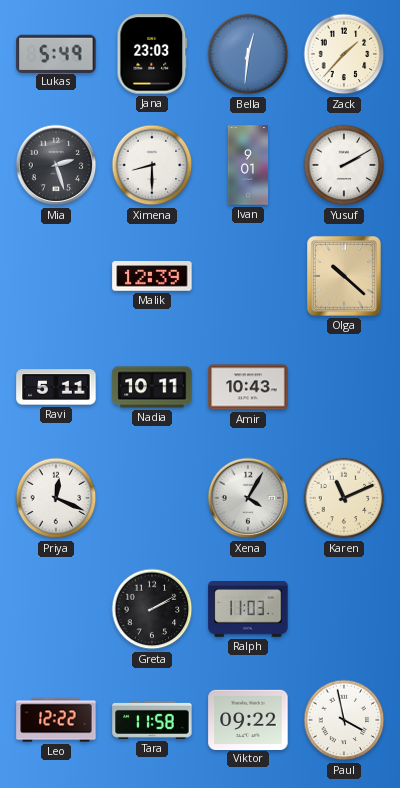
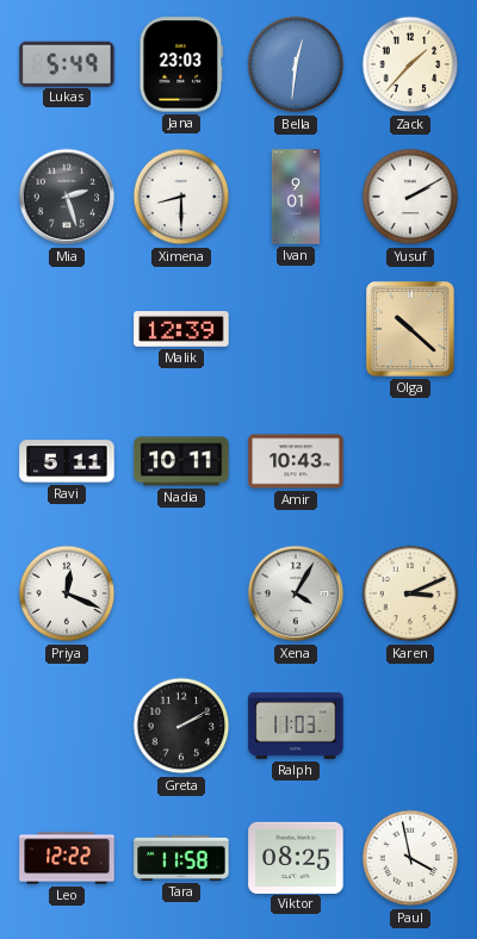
Karen: 11:11 -> 3:11
Viktor: 09:22 -> 08:25
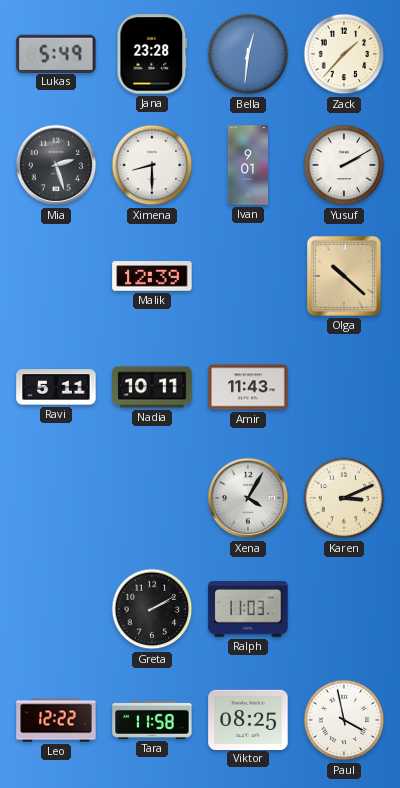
Jana: 23:03 -> 23:28
Amir: 10:43 -> 11:43
Priya: 12:19 -> none
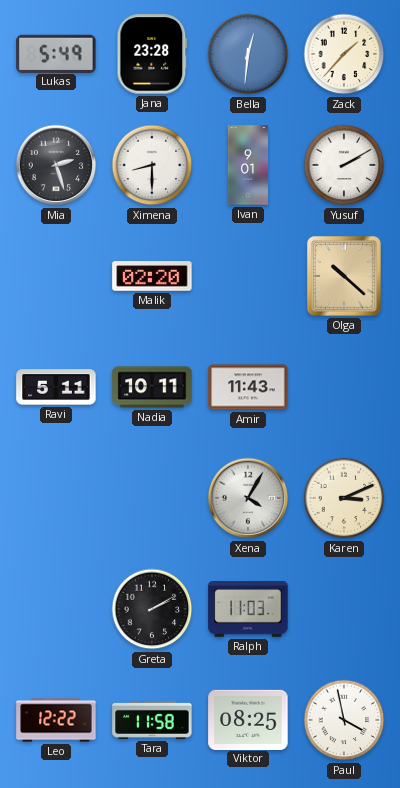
Malik: 12:39 -> 02:20
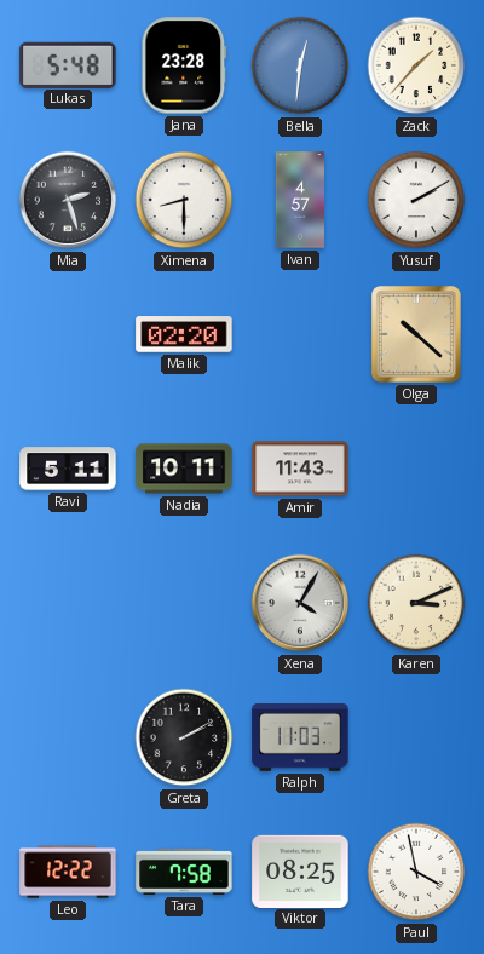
Lukas: 5:49 -> 5:48
Ivan: 9:01 -> 4:57
Tara: 11:58 -> 7:58
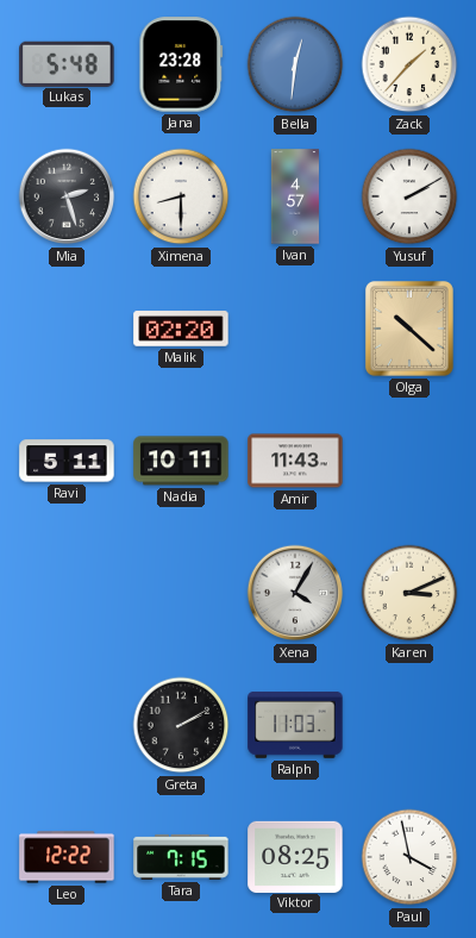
Tara: 7:58 -> 7:15
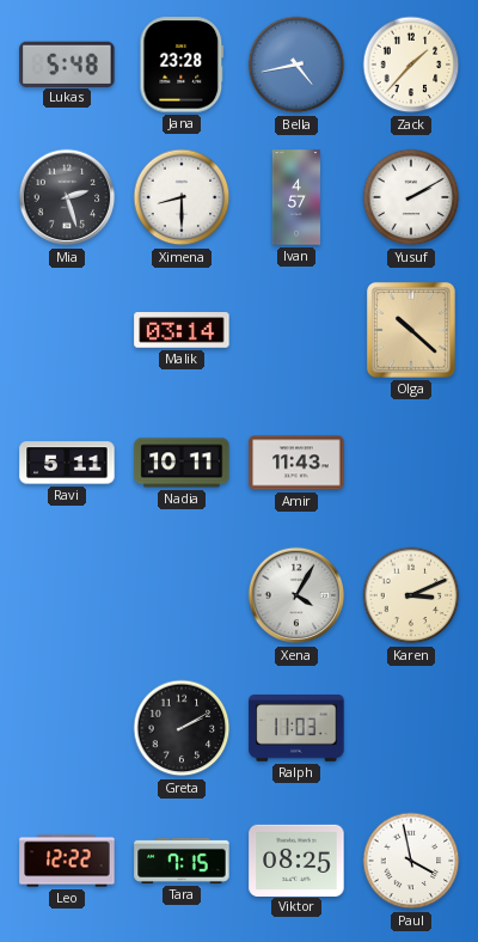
Bella: 12:31 -> 4:43
Malik: 02:20 -> 03:14
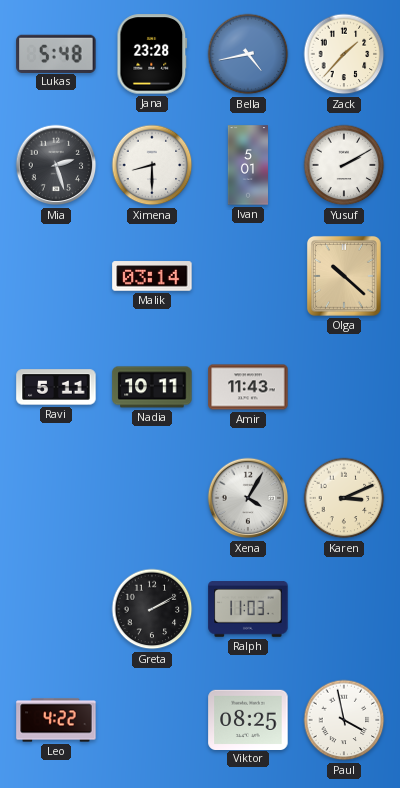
Ivan: 4:57 -> 5:01
Leo: 12:22 -> 4:22
Tara: 7:15 -> none
